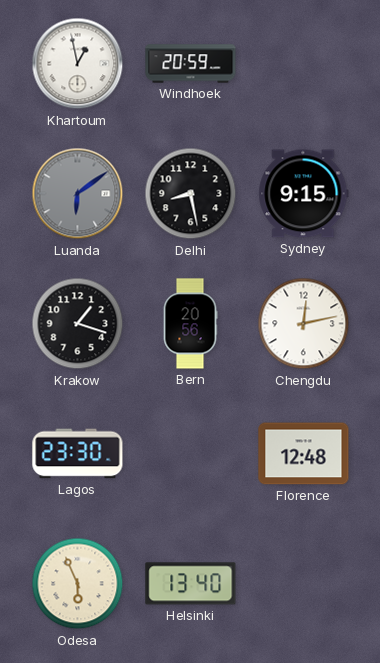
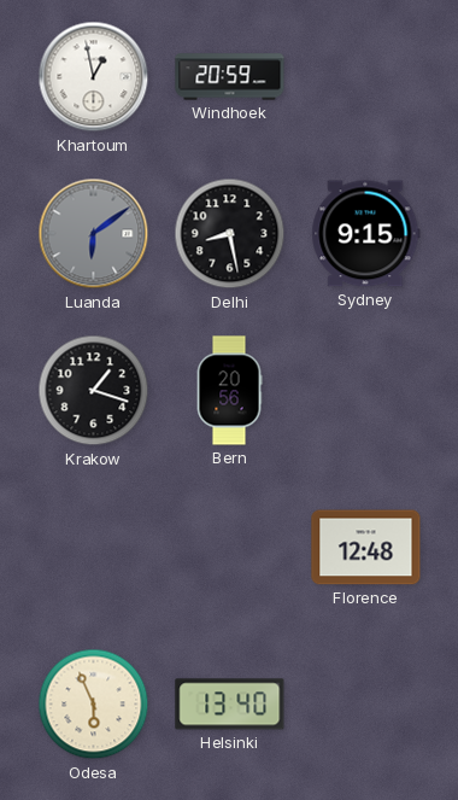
Chengdu: 12:13 -> none
Lagos: 23:30 -> none
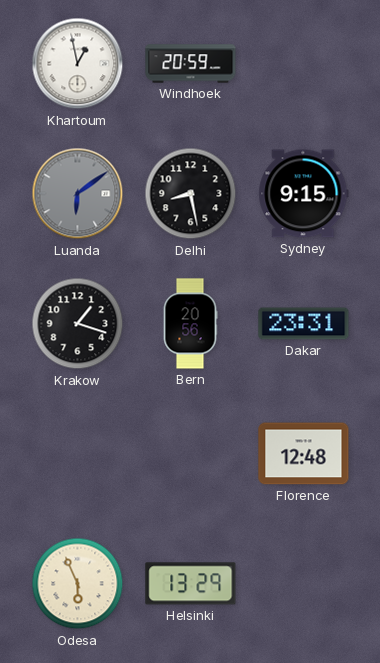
Dakar: none -> 23:31
Helsinki: 13:40 -> 13:29
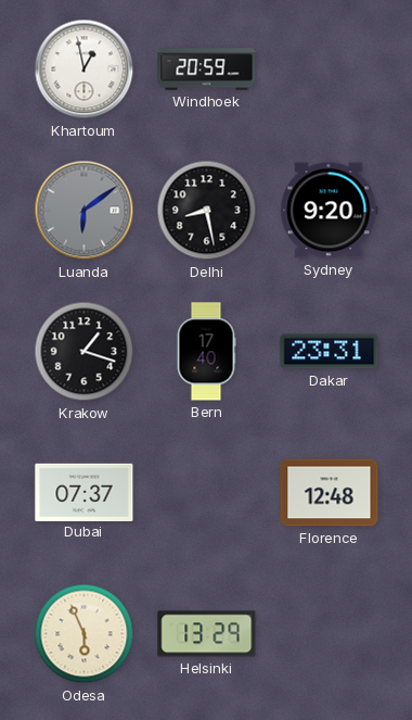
Sydney: 9:15 -> 9:20
Bern: 20:56 -> 17:40
Dubai: none -> 07:37
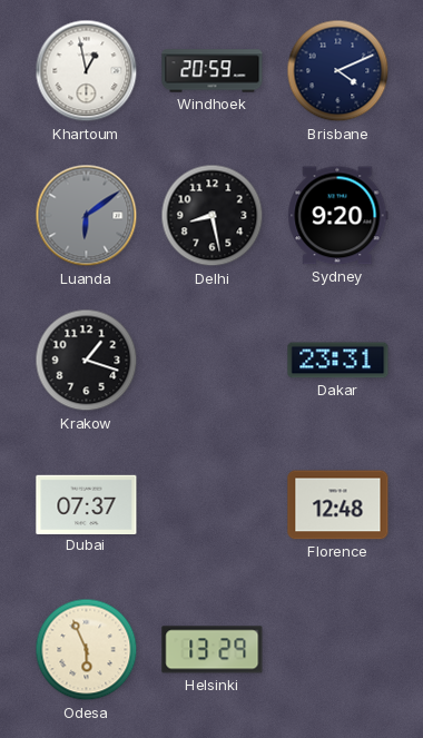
Brisbane: none -> 4:11
Bern: 17:40 -> none
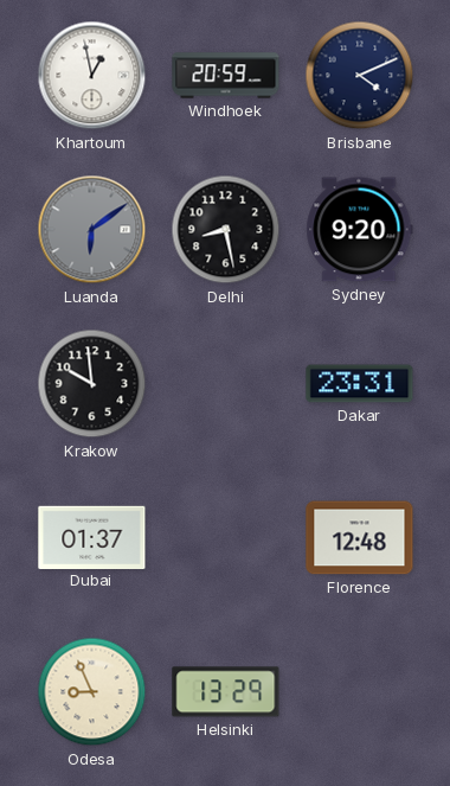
Krakow: 1:18 -> 9:59
Dubai: 07:37 -> 01:37
Odesa: 5:56 -> 8:56
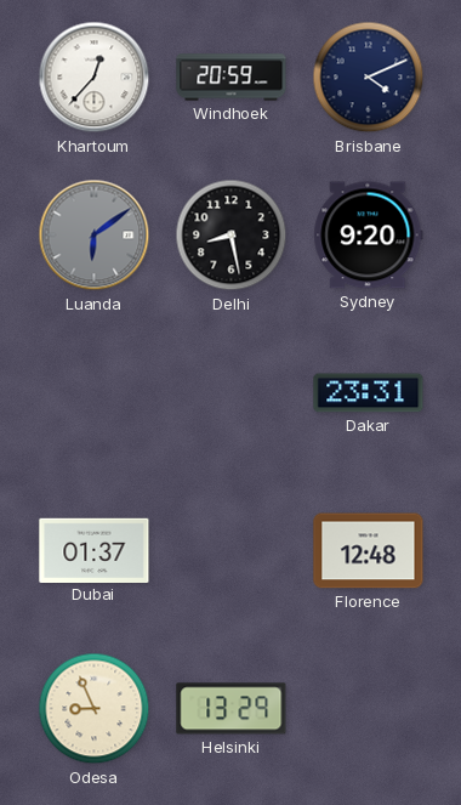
Khartoum: 12:58 -> 12:37
Krakow: 9:59 -> none
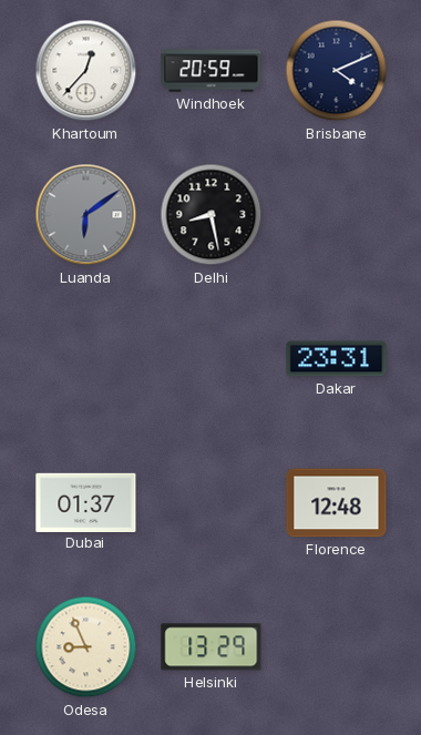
Sydney: 9:20 -> none
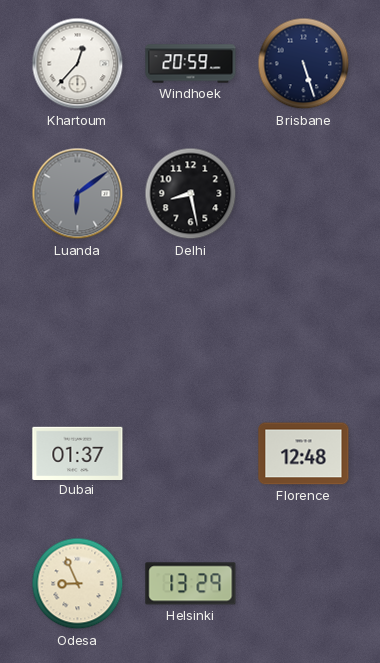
Brisbane: 4:11 -> 5:27
Dakar: 23:31 -> none
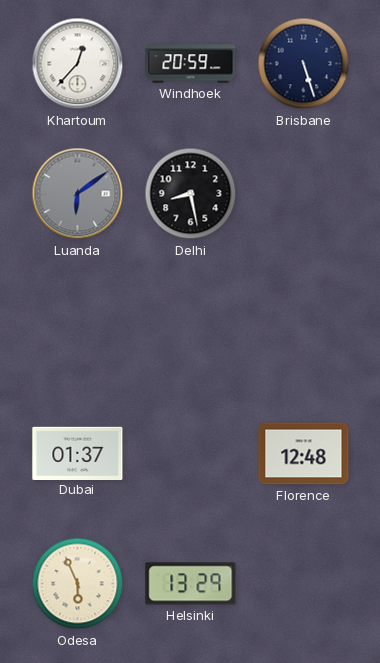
Odesa: 8:56 -> 5:56
